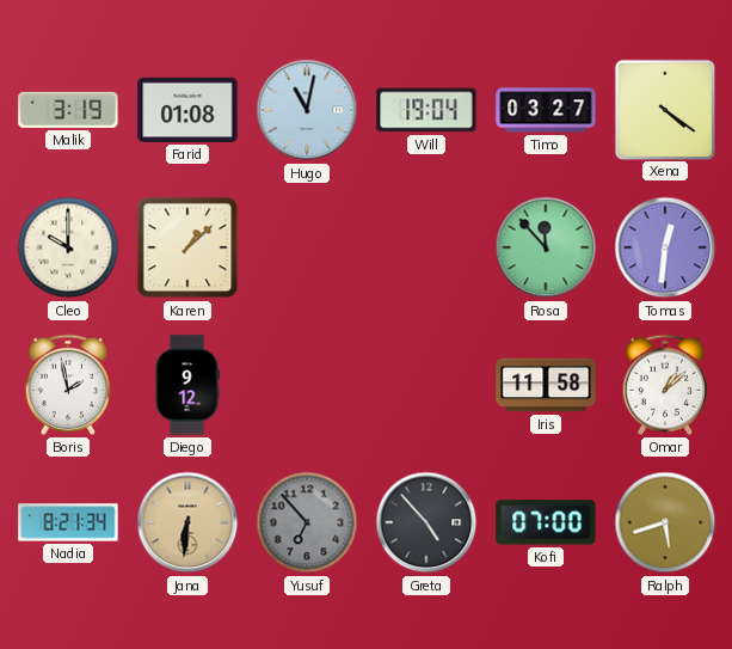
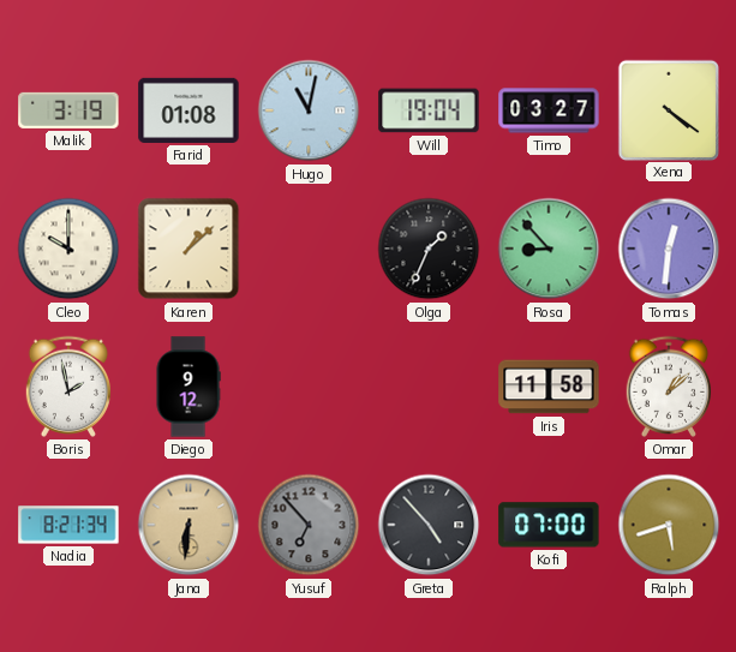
Olga: none -> 1:34
Rosa: 11:53 -> 8:53
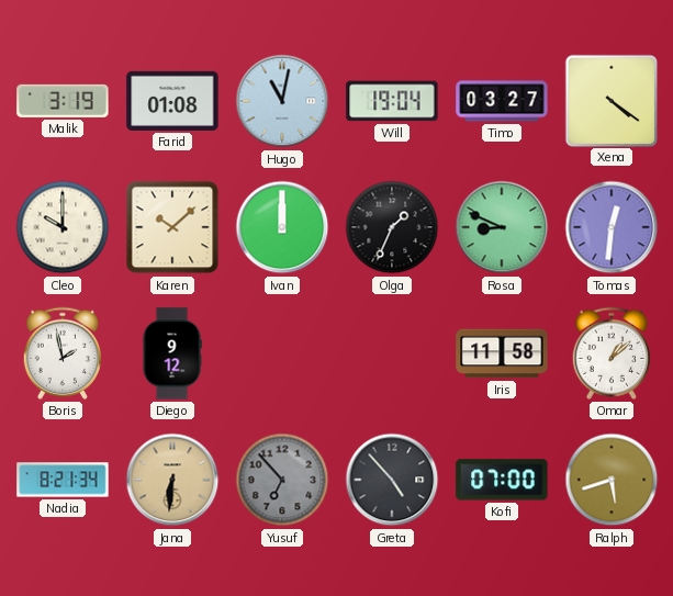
Karen: 1:08 -> 10:08
Ivan: none -> 12:00
Rosa: 8:53 -> 8:49
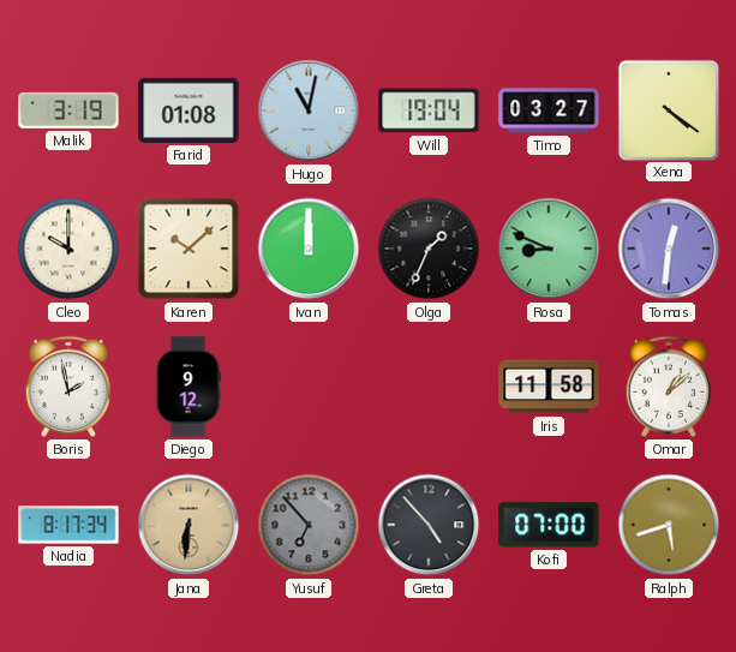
Nadia: 8:21 -> 8:17
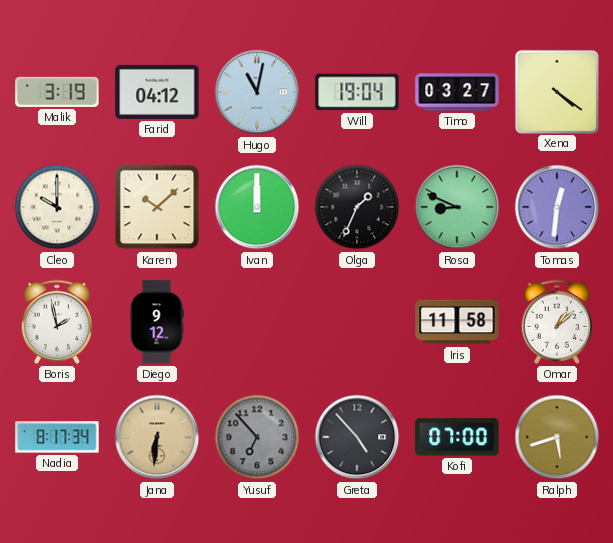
Farid: 01:08 -> 04:12
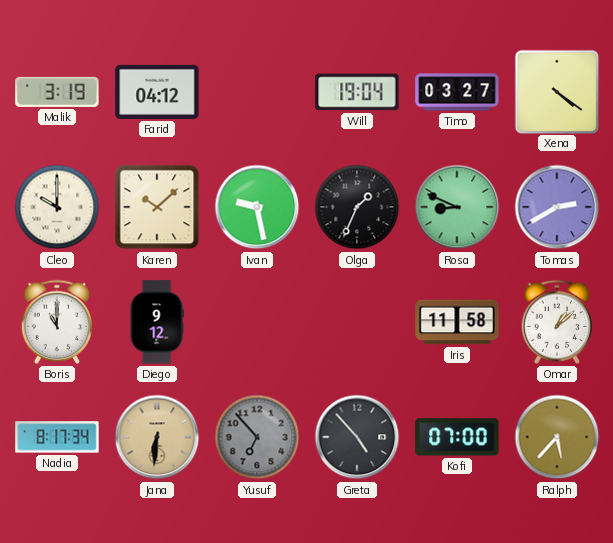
Hugo: 11:02 -> none
Ivan: 12:00 -> 9:28
Tomas: 12:31 -> 2:40
Boris: 1:58 -> 11:00
Ralph: 5:42 -> 5:37
